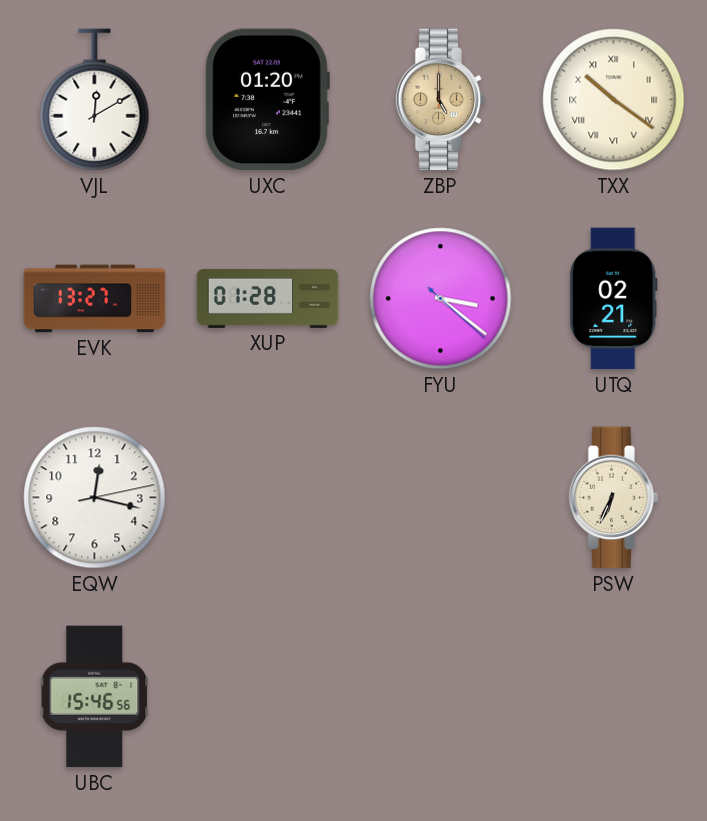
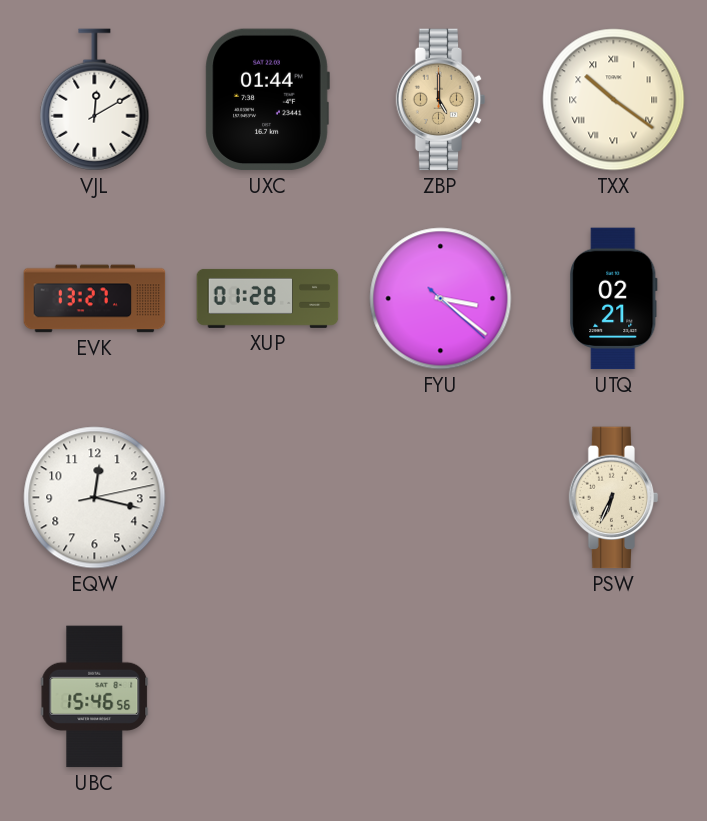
UXC: 01:20 -> 01:44
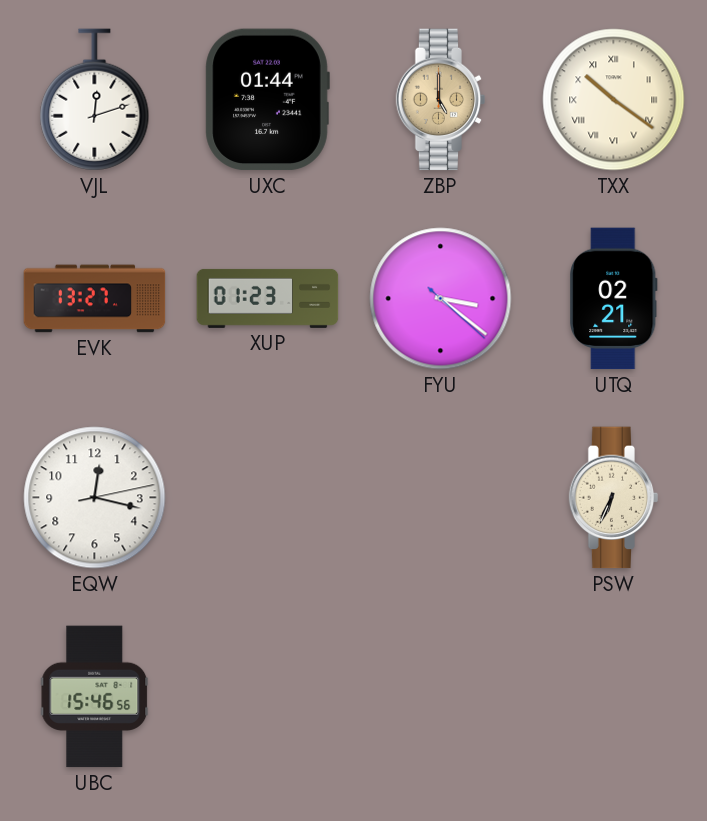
VJL: 12:10 -> 12:12
XUP: 01:28 -> 01:23
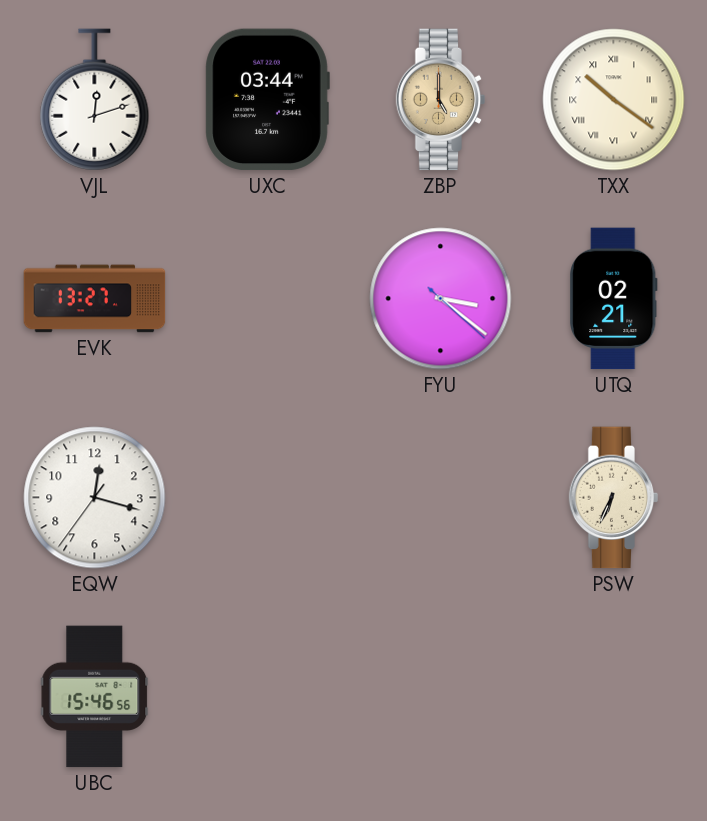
UXC: 01:44 -> 03:44
XUP: 01:23 -> none
EQW: 12:17:13 -> 12:17:36
